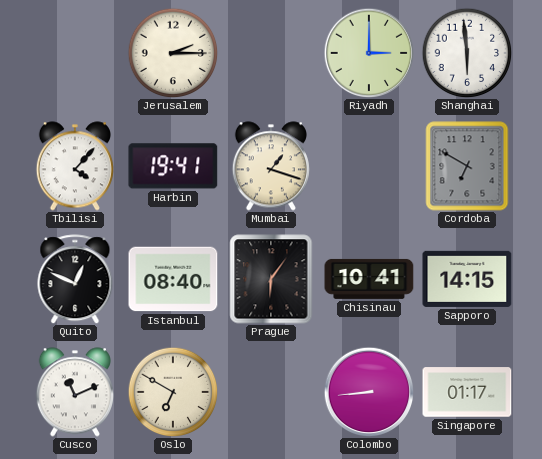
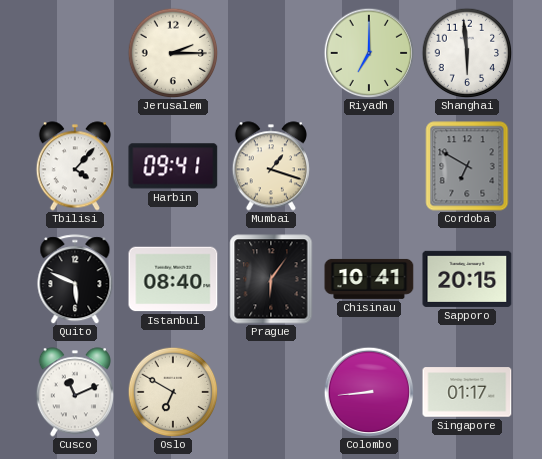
Riyadh: 3:00 -> 7:00
Harbin: 19:41 -> 09:41
Quito: 12:49 -> 5:49
Sapporo: 14:15 -> 20:15
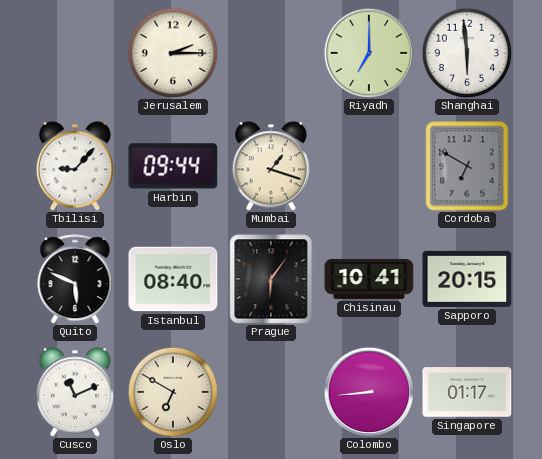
Tbilisi: 4:07 -> 9:07
Harbin: 09:41 -> 09:44
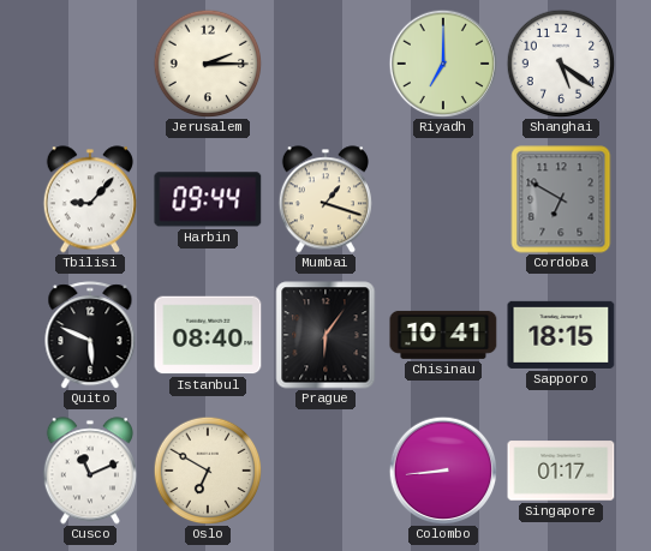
Shanghai: 5:59 -> 5:21
Sapporo: 20:15 -> 18:15
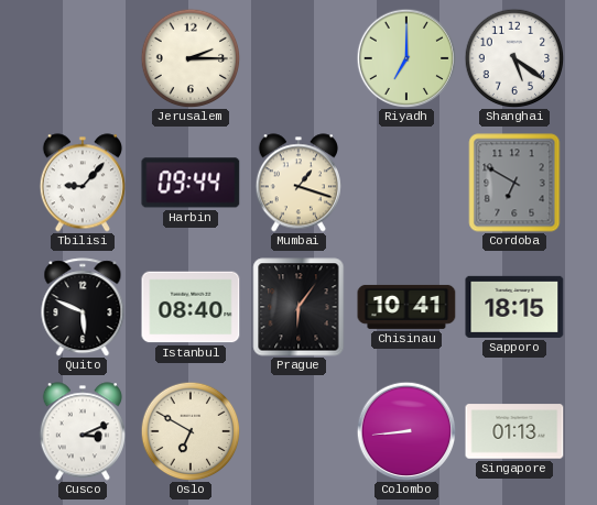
Cusco: 11:11 -> 3:11
Singapore: 01:17 -> 01:13
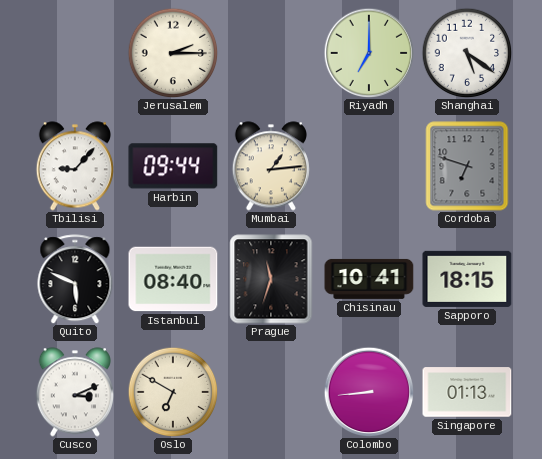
Mumbai: 1:18 -> 1:14
Cordoba: 6:50 -> 6:48
Prague: 6:06 -> 11:33
